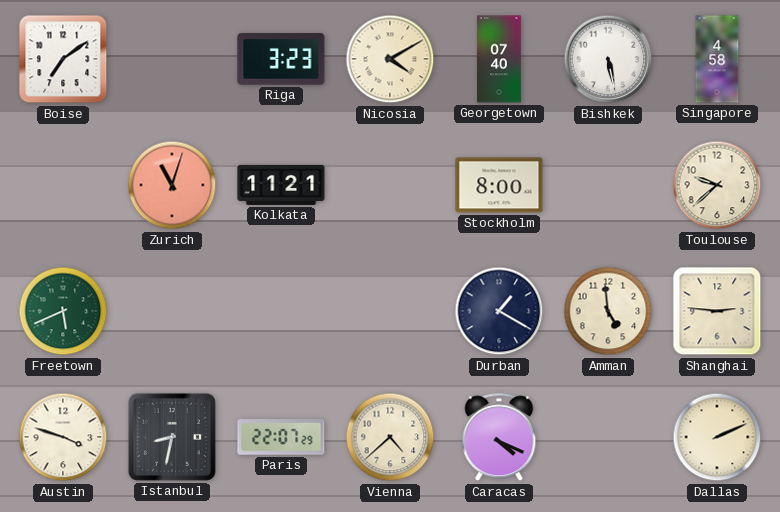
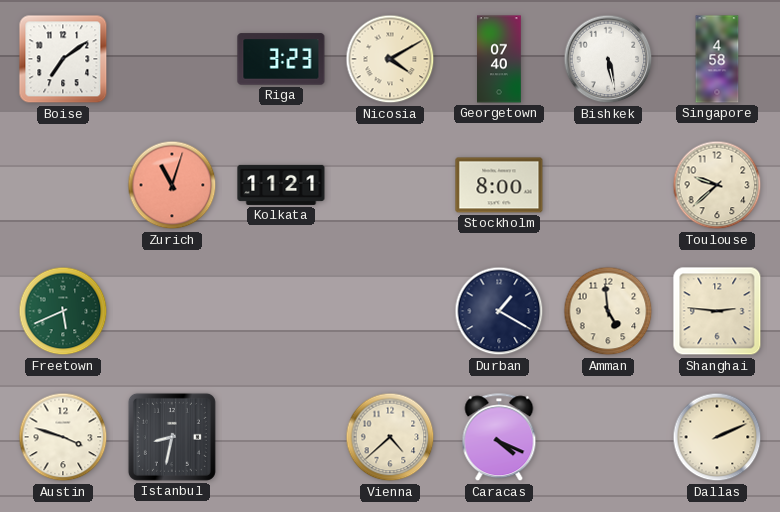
Paris: 22:07 -> none
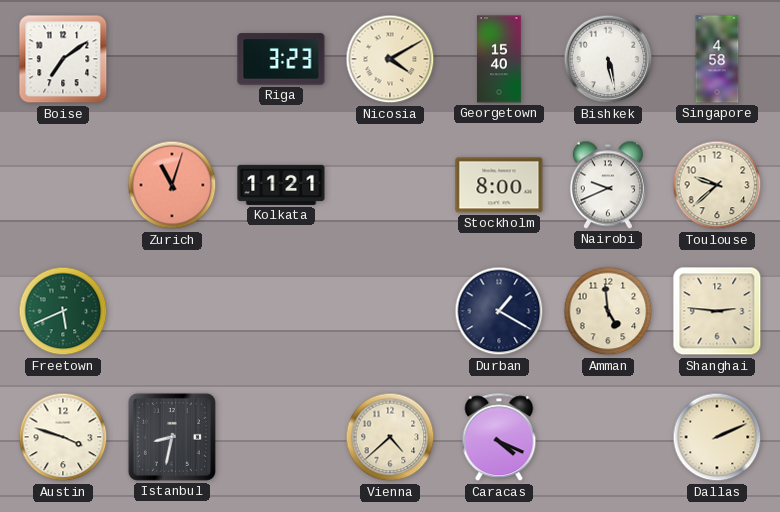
Georgetown: 07:40 -> 15:40
Nairobi: none -> 9:41
